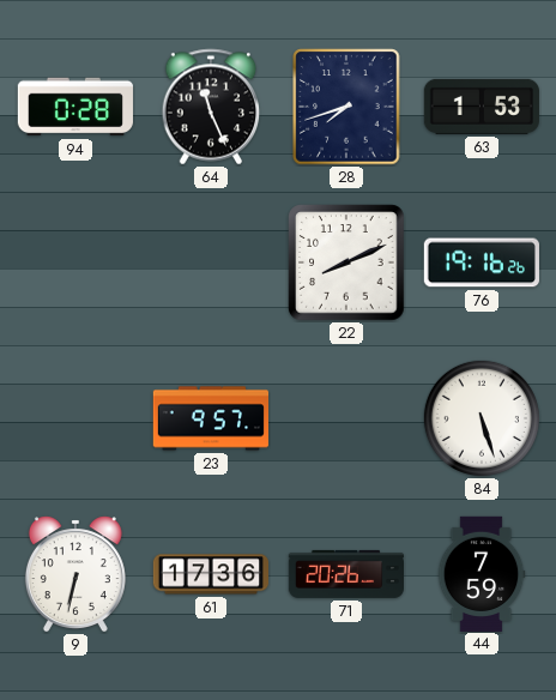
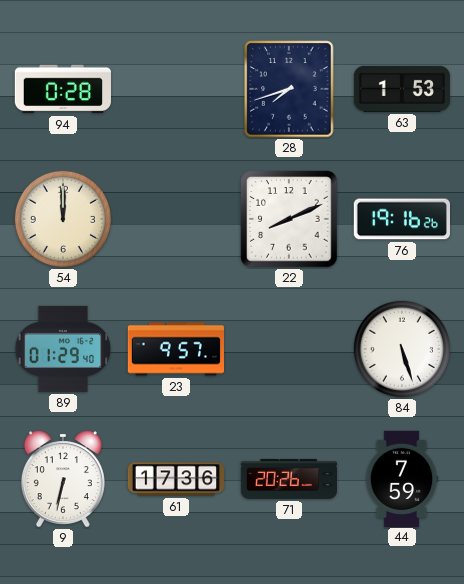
64: 11:26 -> none
54: none -> 12:00
89: none -> 01:29
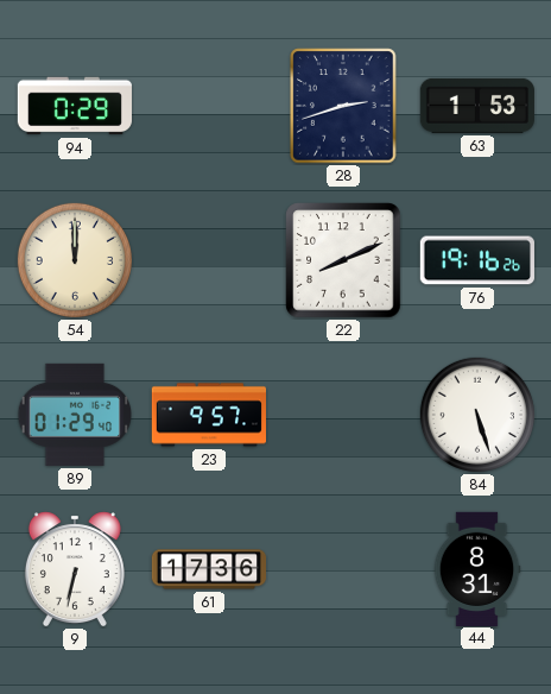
94: 0:28 -> 0:29
28: 7:42 -> 2:42
71: 20:26 -> none
44: 7:59 -> 8:31
